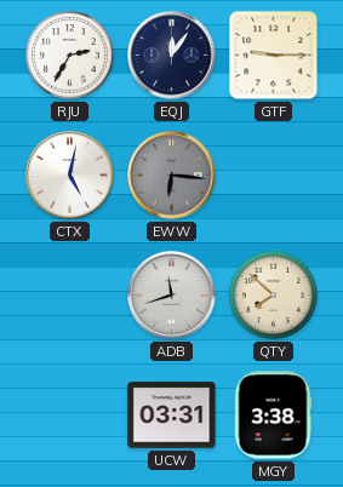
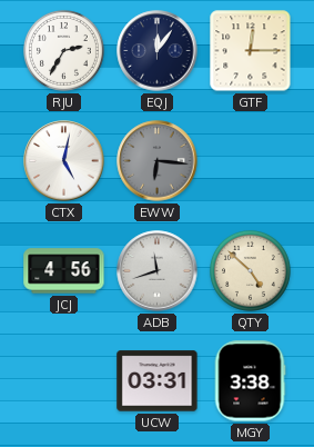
GTF: 9:15 -> 12:15
JCJ: none -> 4:56
QTY: 7:52 -> 4:52
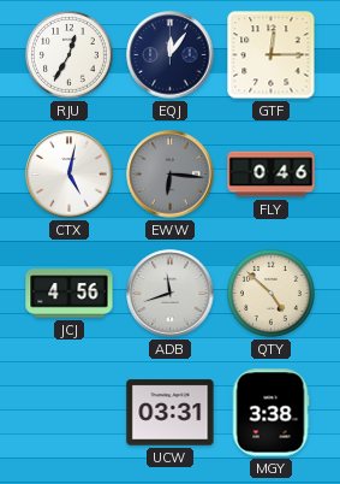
RJU: 2:35 -> 12:35
FLY: none -> 0:46
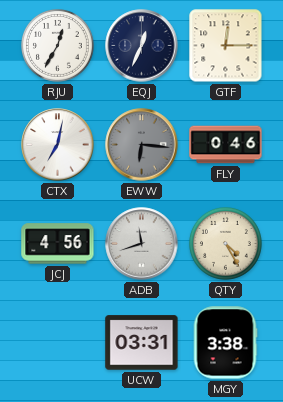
EQJ: 12:06 -> 12:34
CTX: 5:02 -> 7:02
QTY: 4:52 -> 4:25
